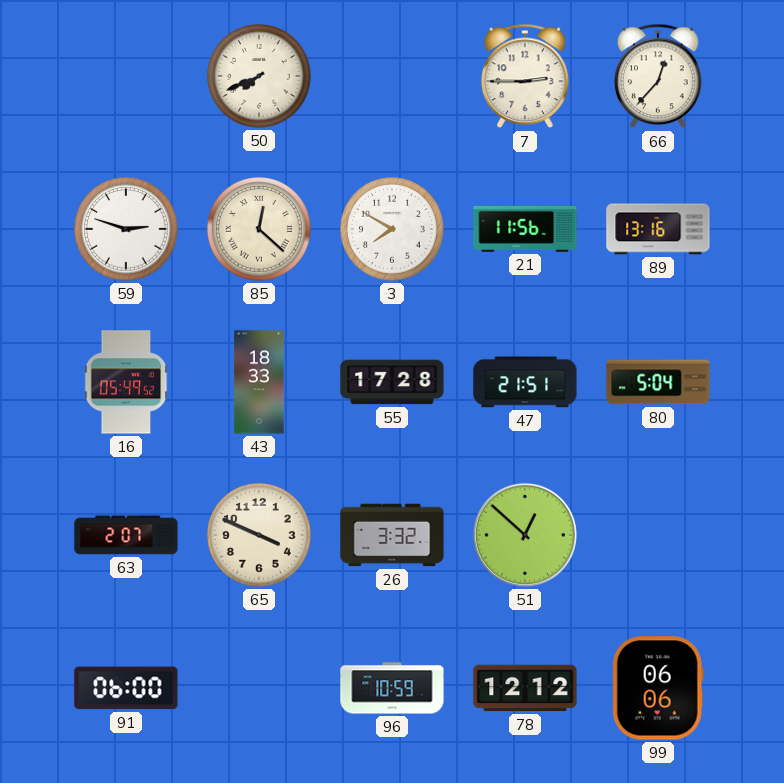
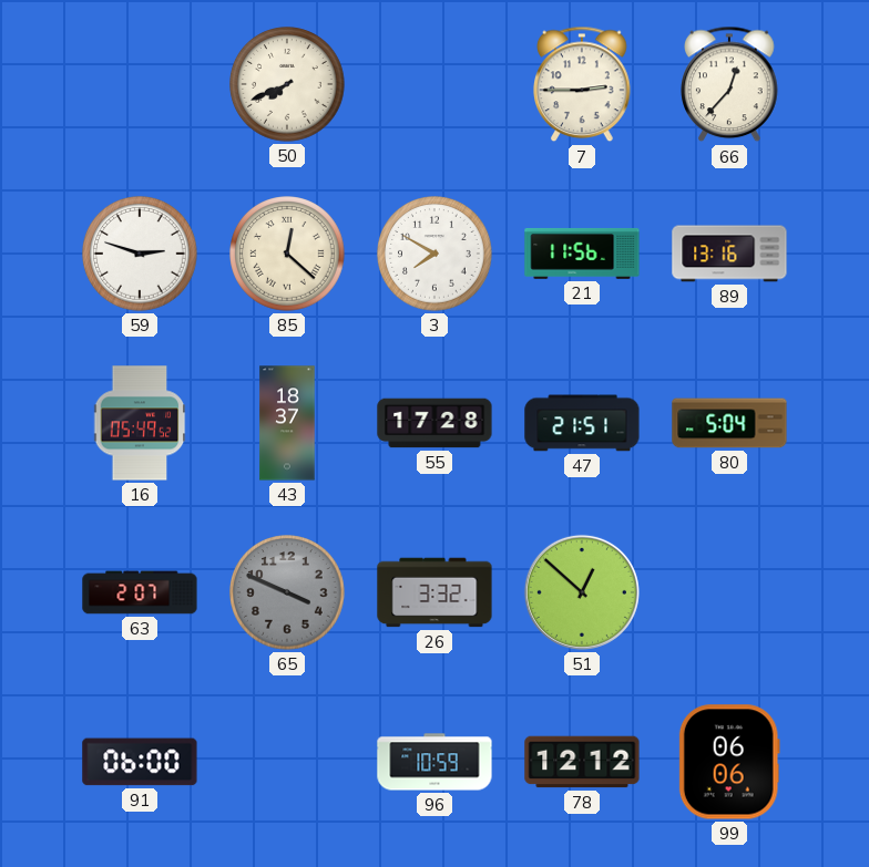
43: 18:33 -> 18:37
65 dial: cream -> grey
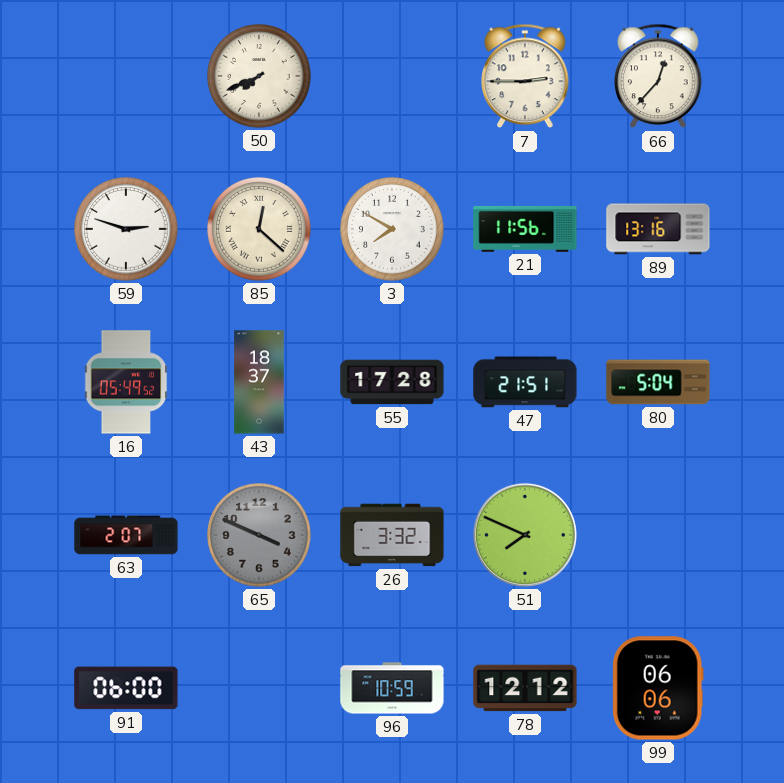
51: 12:52 -> 7:49
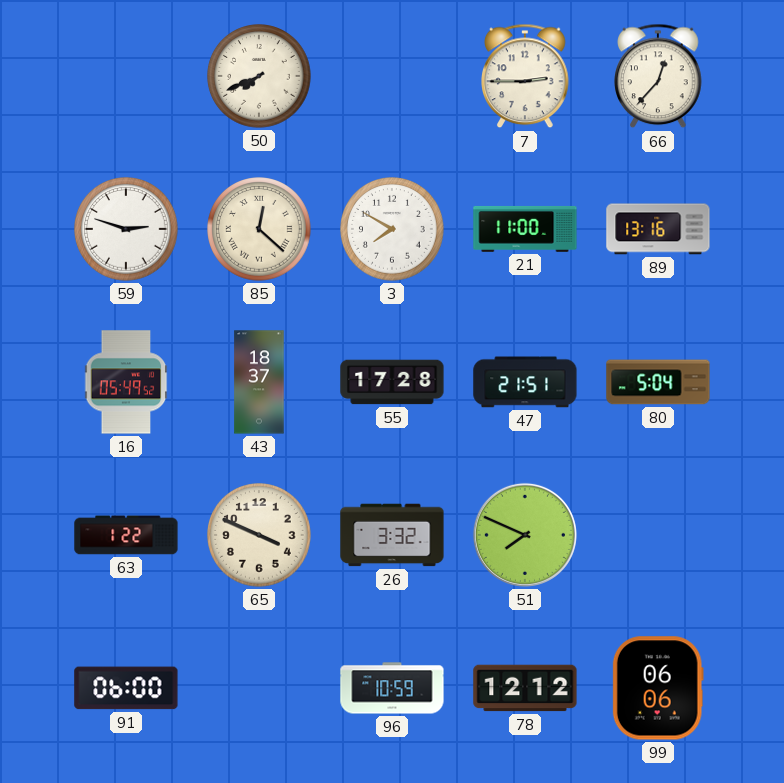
21: 11:56 -> 11:00
63: 2:07 -> 1:22
65 dial: grey -> cream
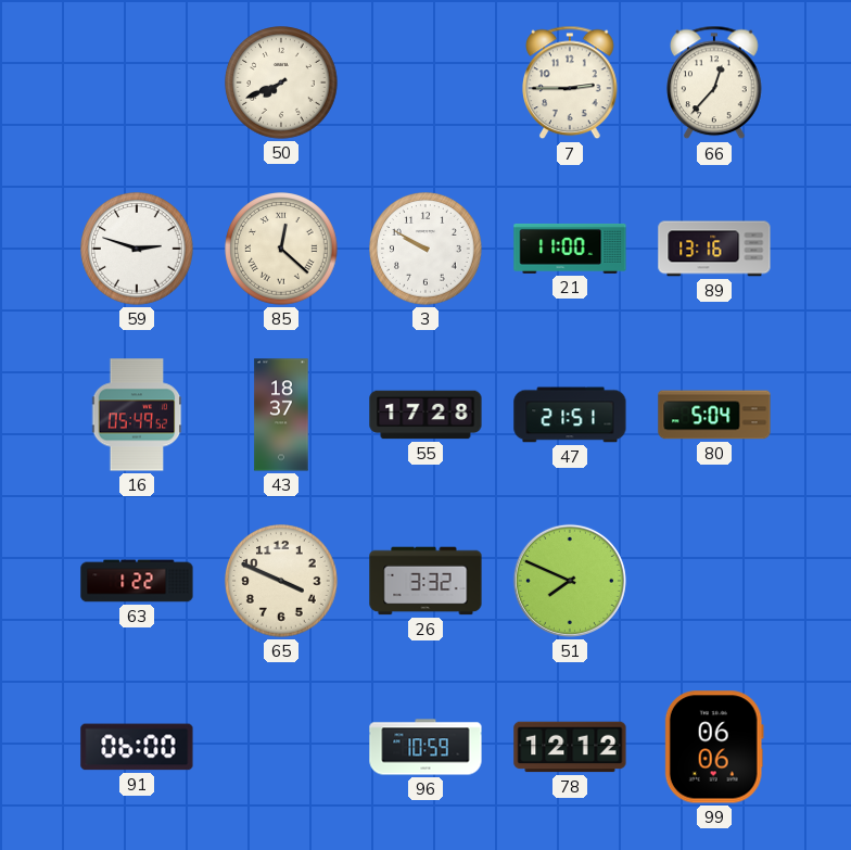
3: 7:50 -> 9:50
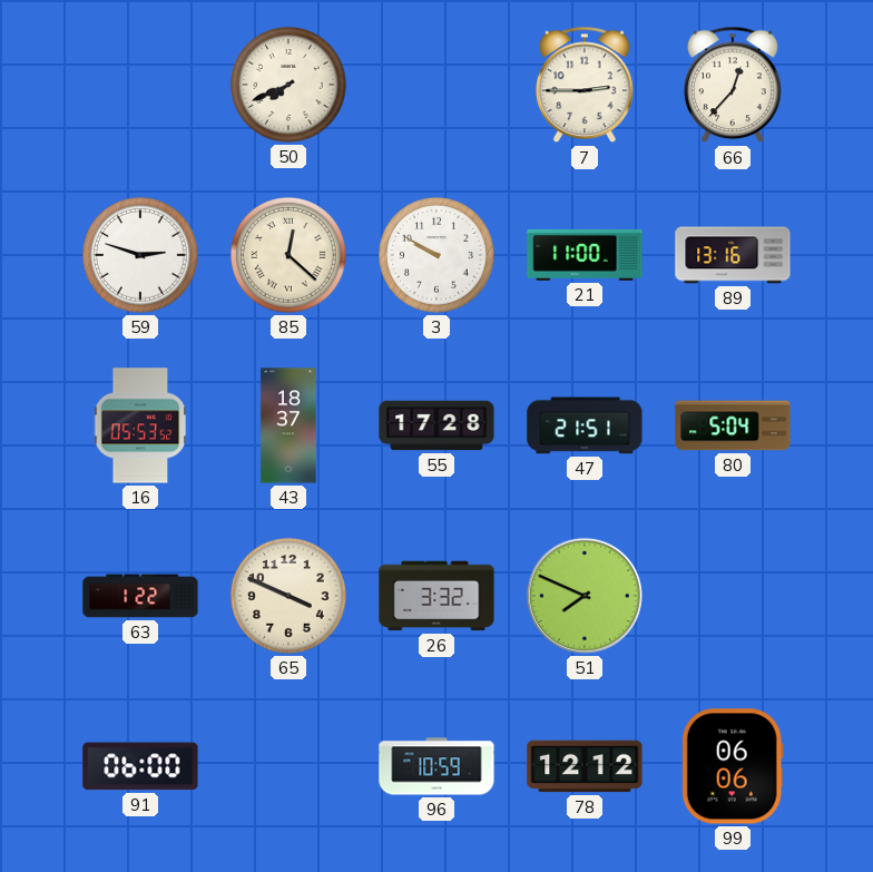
16: 05:49 -> 05:53
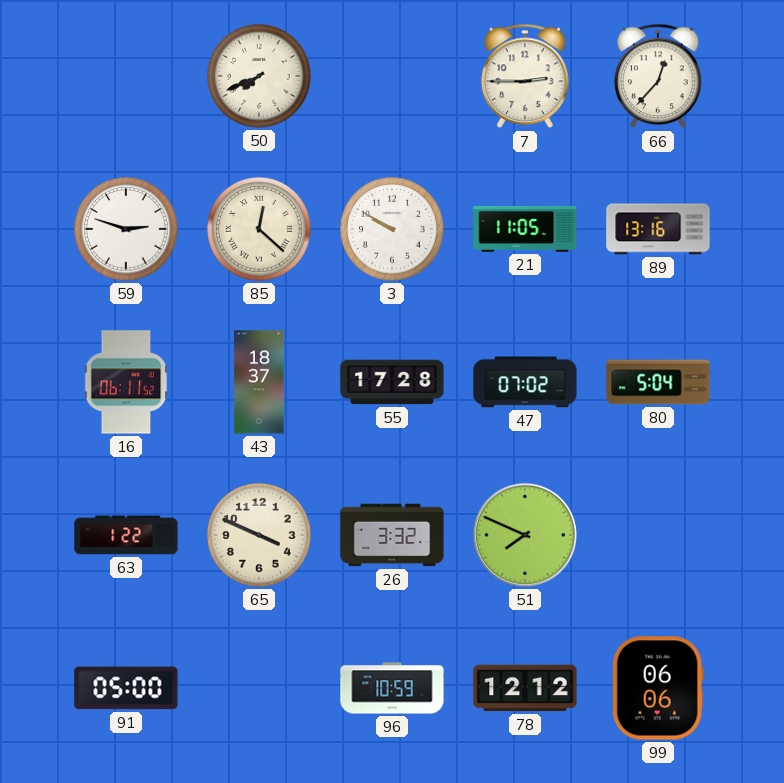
21: 11:00 -> 11:05
16: 05:53 -> 06:11
47: 21:51 -> 07:02
91: 06:00 -> 05:00
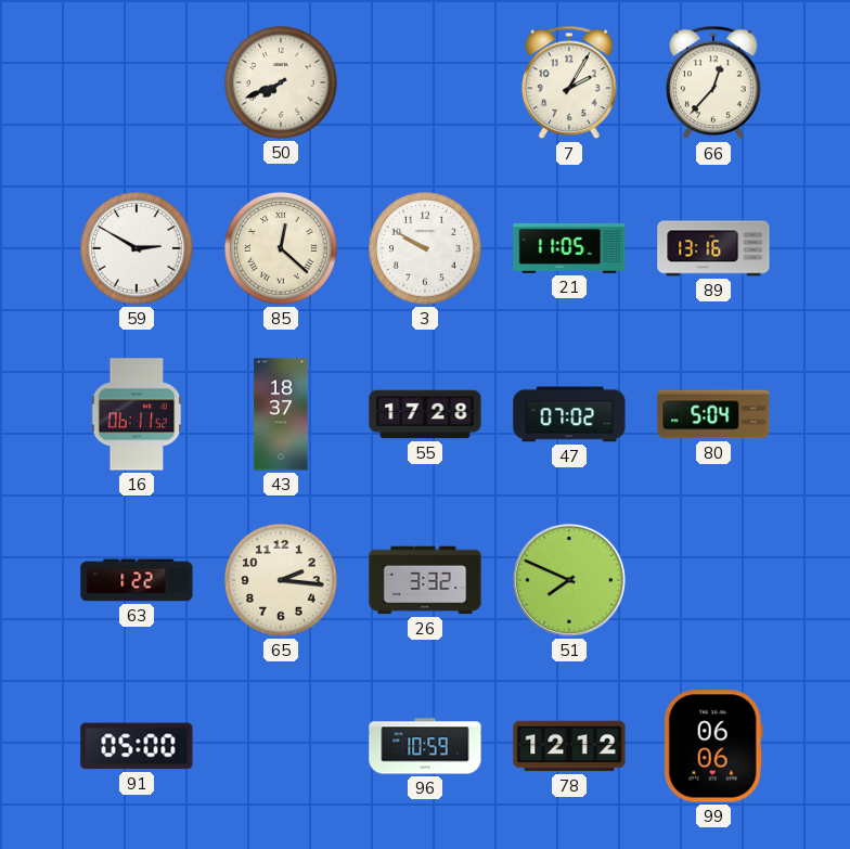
7: 2:45 -> 2:05
59: 2:48 -> 2:50
65: 3:49 -> 2:16
